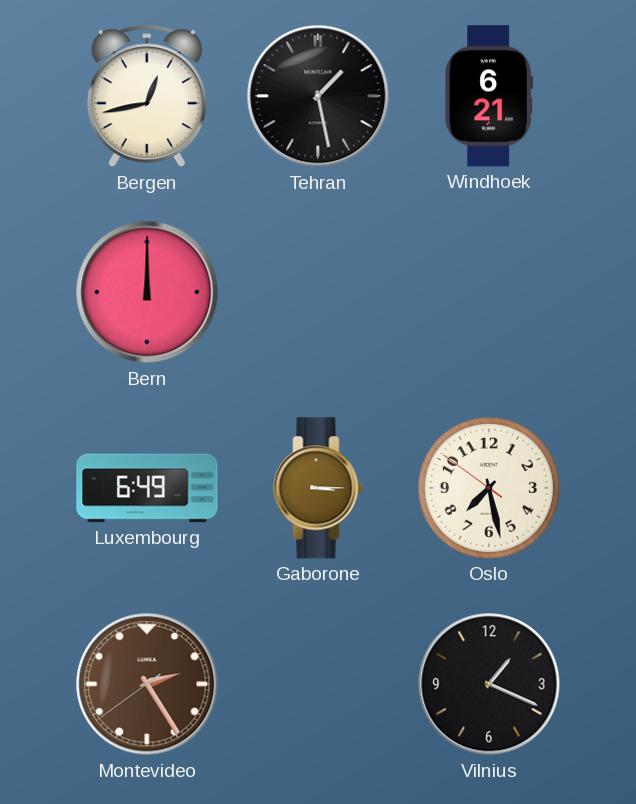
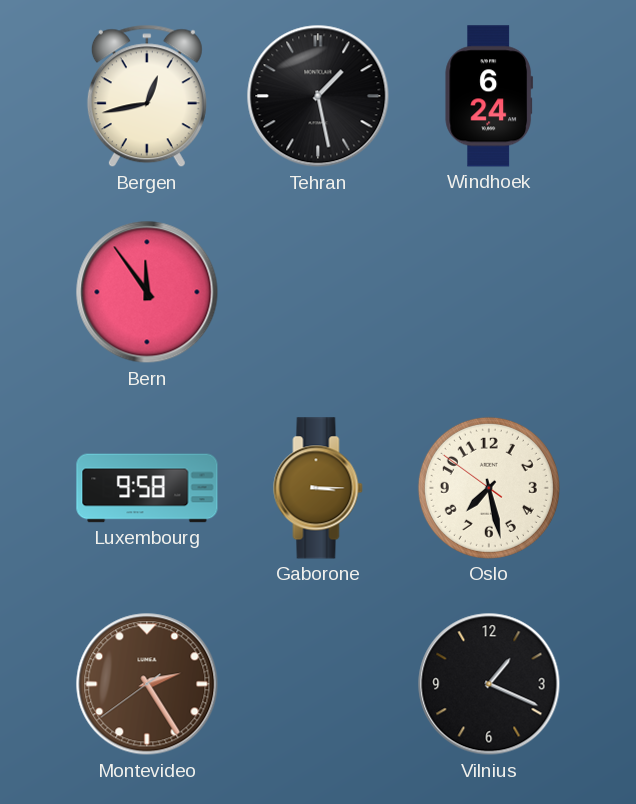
Windhoek: 6:21 -> 6:24
Bern: 12:00 -> 11:54
Luxembourg: 6:49 -> 9:58
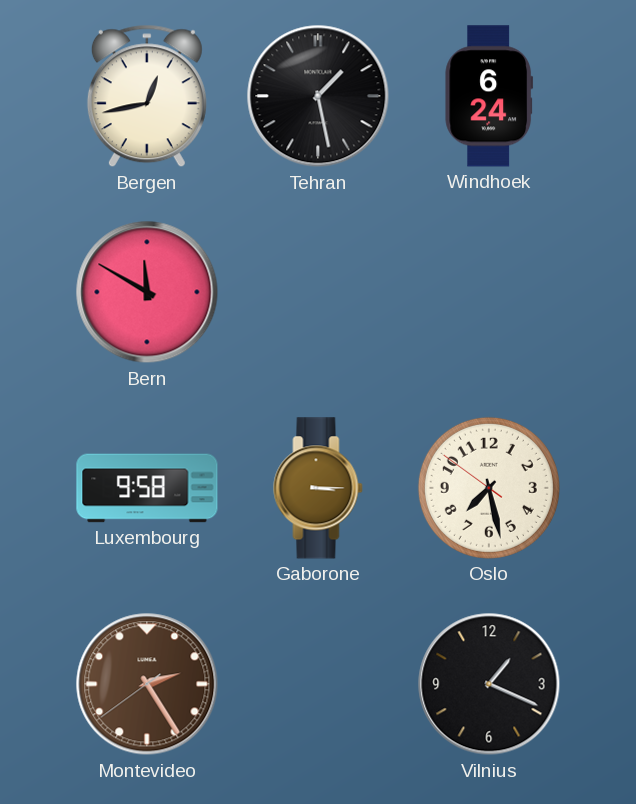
Bern: 11:54 -> 11:50
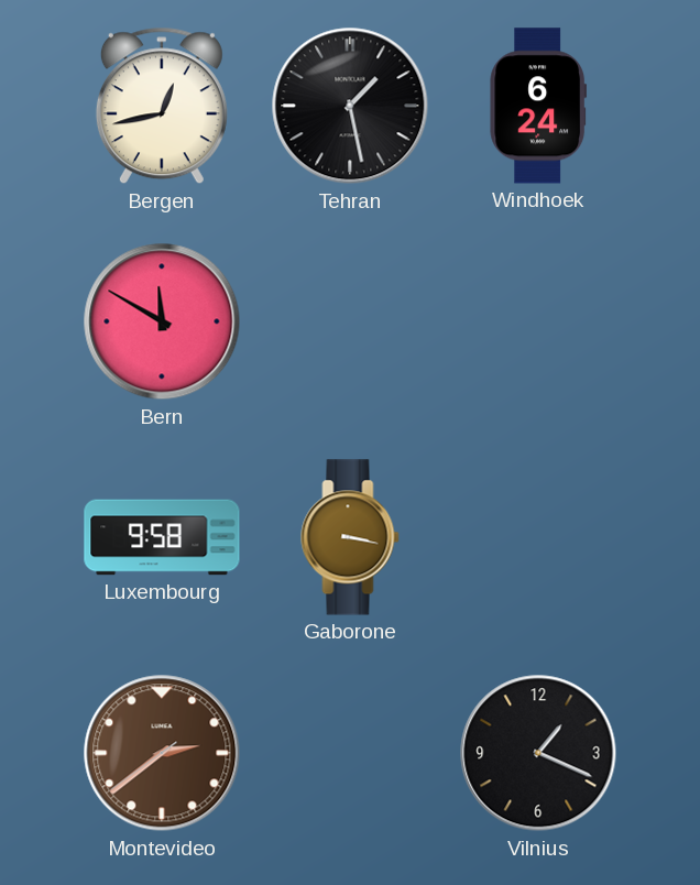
Gaborone: 3:15 -> 3:17
Oslo: 7:27 -> none
Montevideo: 2:24 -> 2:38
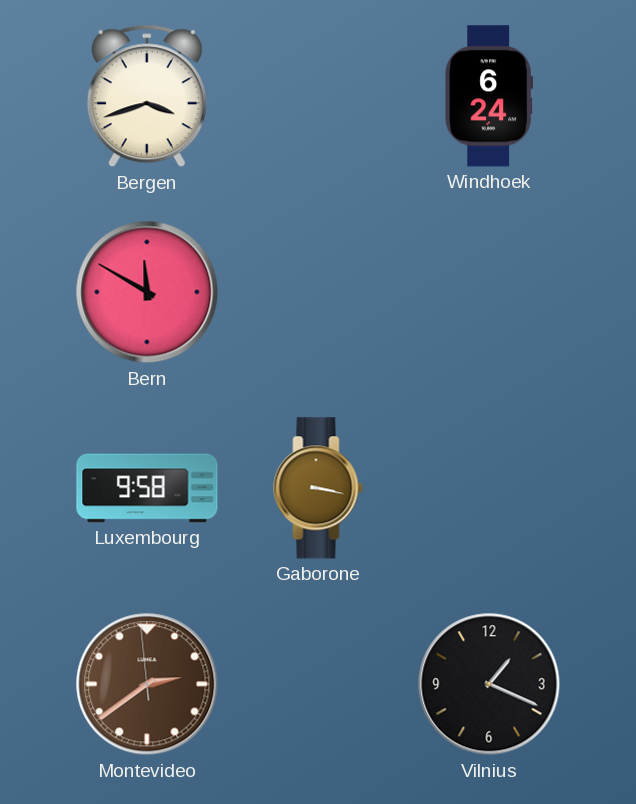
Bergen: 12:43 -> 3:42
Tehran: 1:28 -> none
Montevideo: 2:38:39 -> 2:38:59
